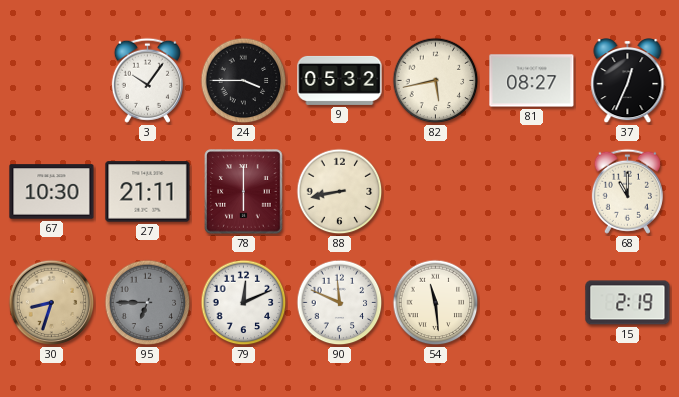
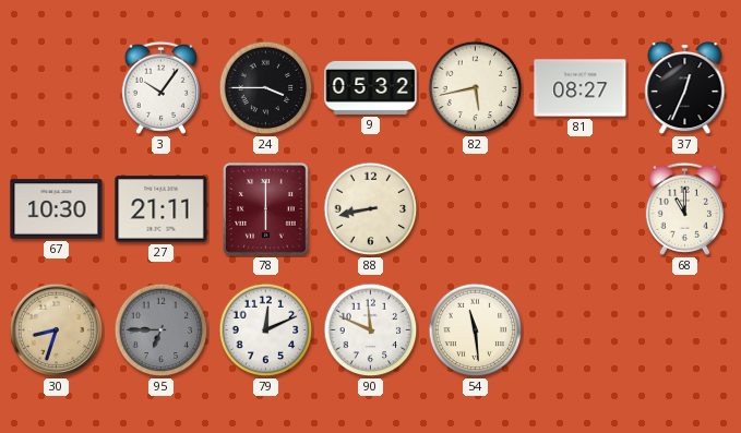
15: 2:19 -> none
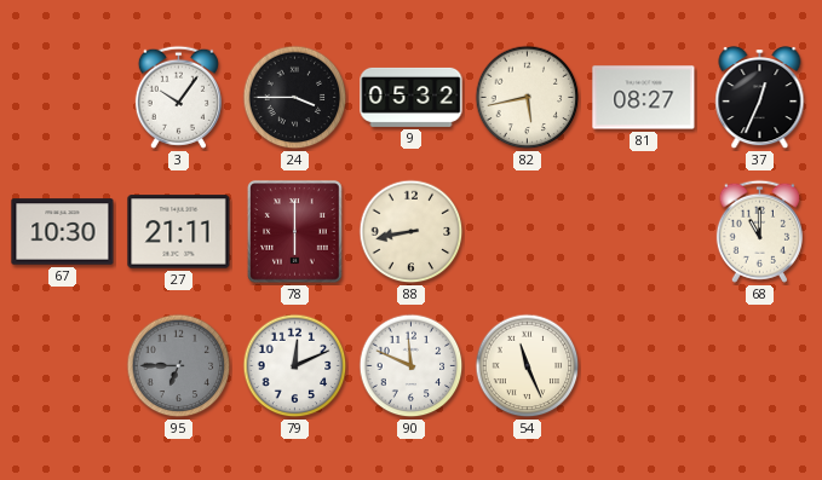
30: 8:33 -> none
54: 11:29 -> 11:26
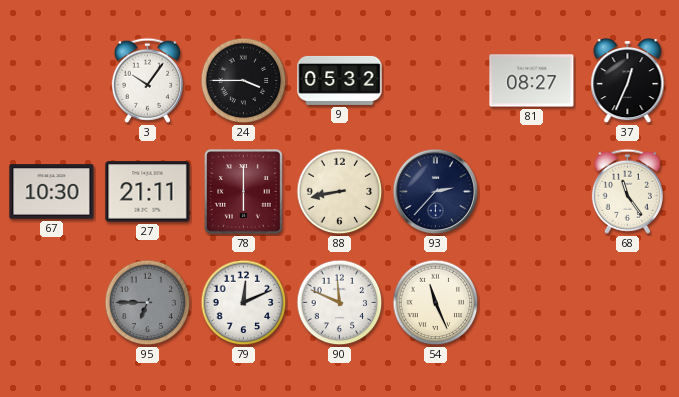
82: 5:43 -> none
93: none -> 2:37
68: 11:00 -> 11:24
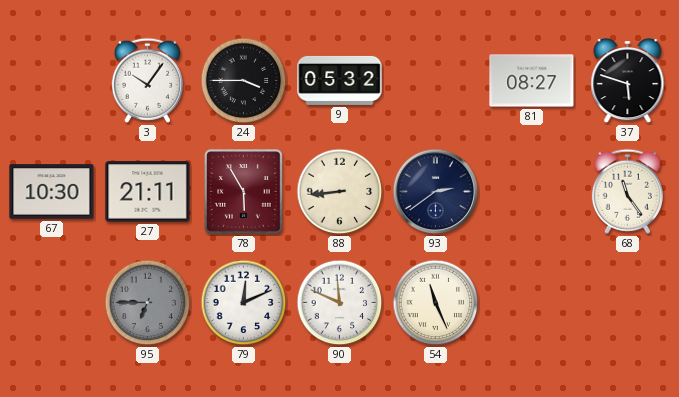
37: 12:34 -> 5:48
78: 6:00 -> 5:55
88: 8:43 -> 8:44
93: 2:37 -> 2:39
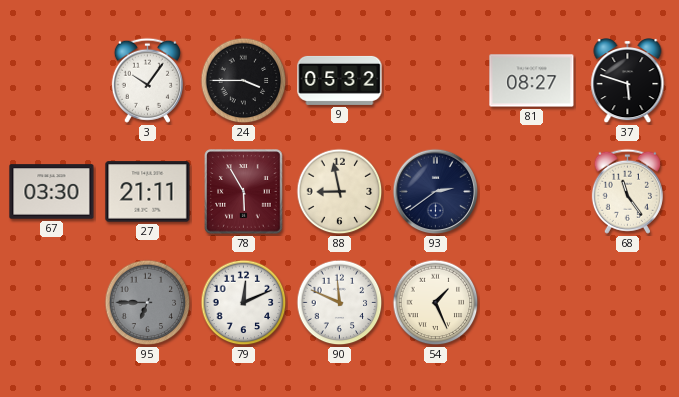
67: 10:30 -> 03:30
88: 8:44 -> 8:58
54: 11:26 -> 1:26
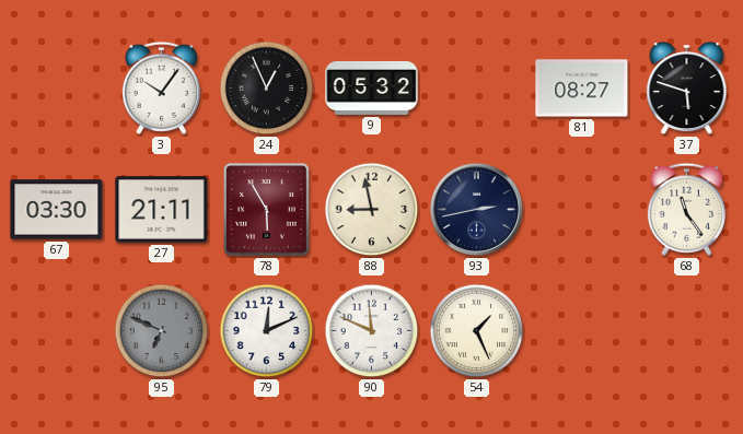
24: 3:45 -> 12:56
93: 2:39 -> 2:43
95: 6:45 -> 6:49
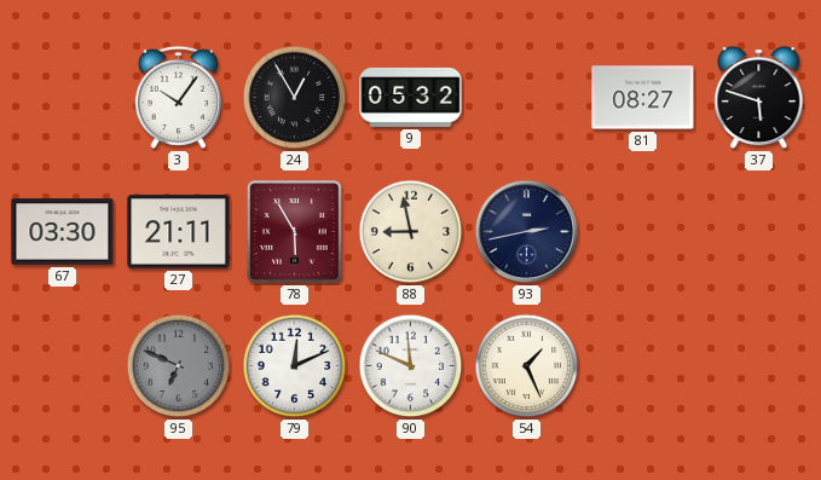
24: 12:56 -> 12:55
68: 11:24 -> none
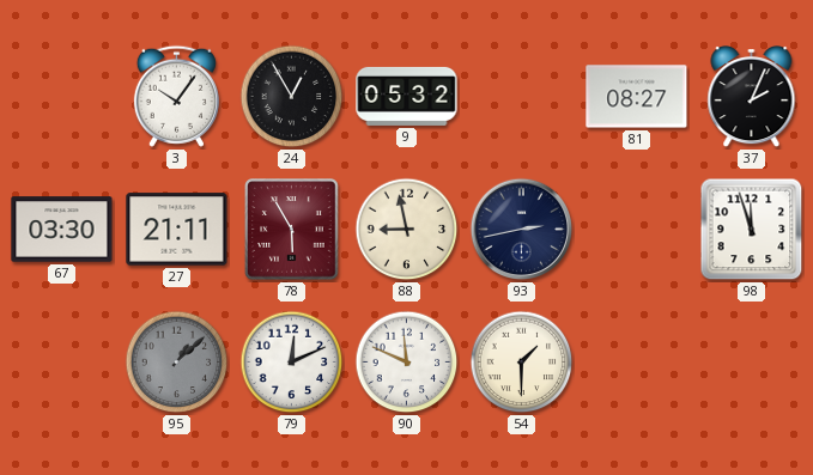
37: 5:48 -> 2:04
98: none -> 11:57
95: 6:49 -> 1:08
54: 1:26 -> 1:30
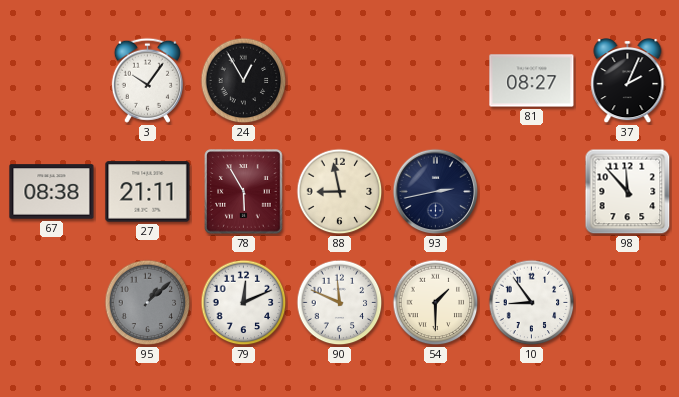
9: 05:32 -> none
67: 03:30 -> 08:38
98: 11:57 -> 11:53
10: none -> 8:54
